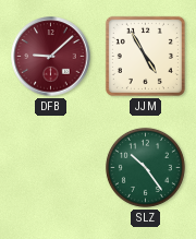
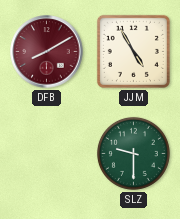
DFB: 9:08 -> 8:10
SLZ: 10:24 -> 9:30
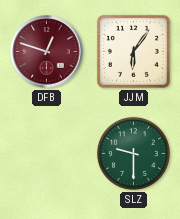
DFB: 8:10 -> 12:48
JJM: 4:55 -> 6:06
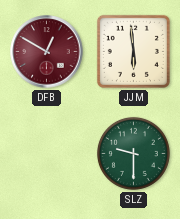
DFB: 12:48 -> 12:50
JJM: 6:06 -> 5:59
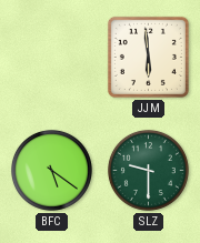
DFB: 12:50 -> none
BFC: none -> 5:21
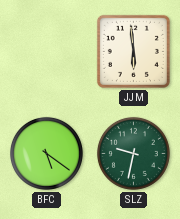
SLZ: 9:30 -> 9:32
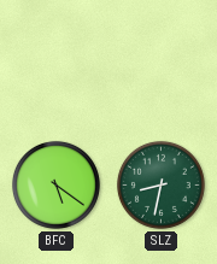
JJM: 5:59 -> none
SLZ: 9:32 -> 8:32
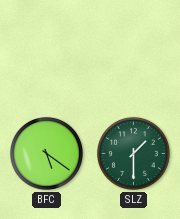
SLZ: 8:32 -> 1:30
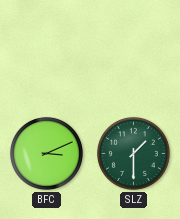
BFC: 5:21 -> 3:11
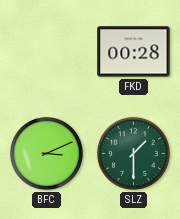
FKD: none -> 00:28
